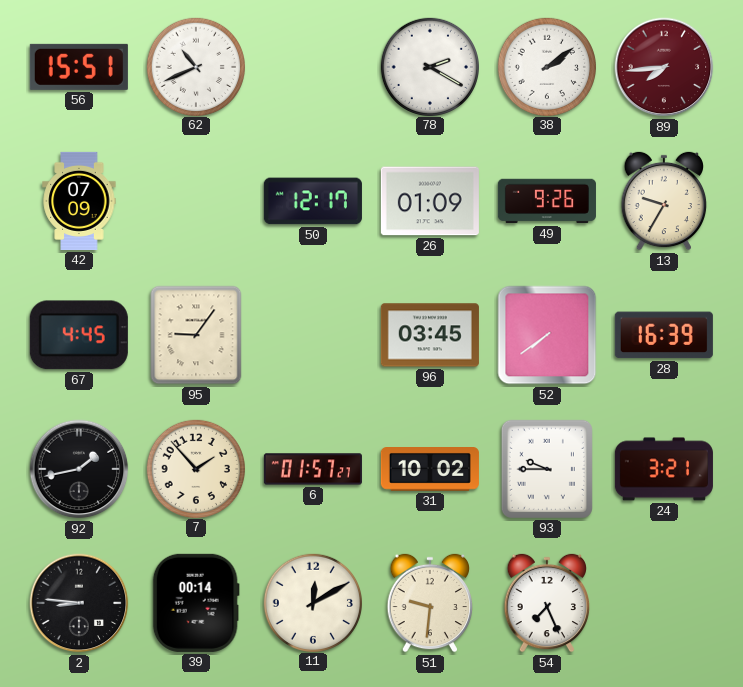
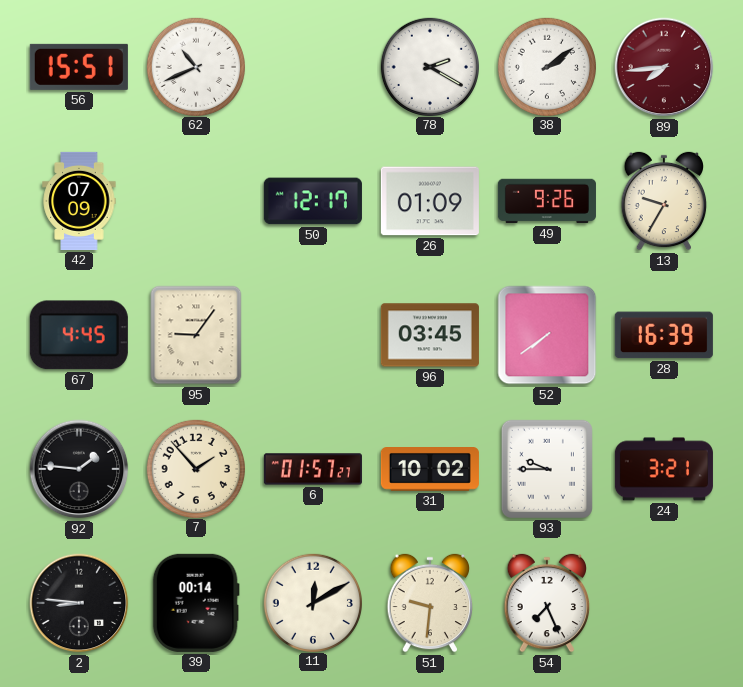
92: 1:43 -> 1:46
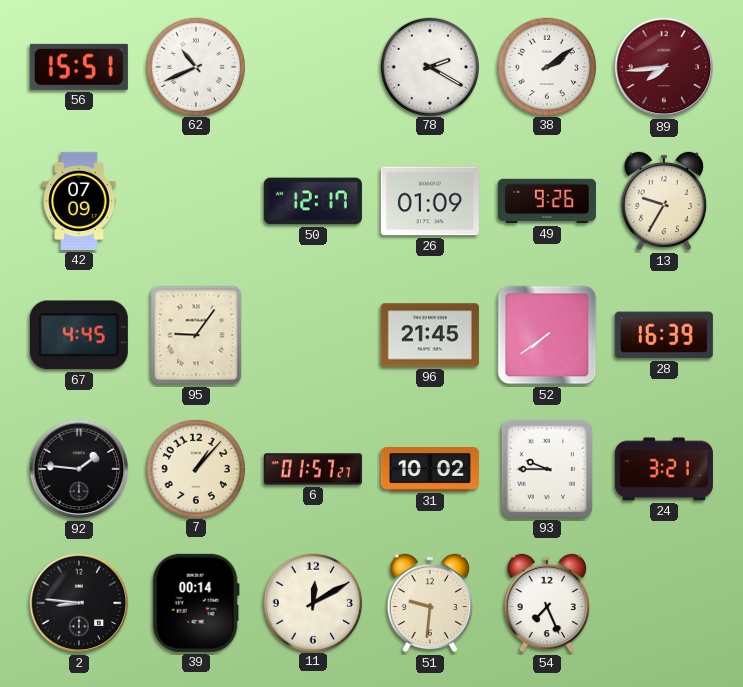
96: 03:45 -> 21:45
7: 1:53 -> 1:07
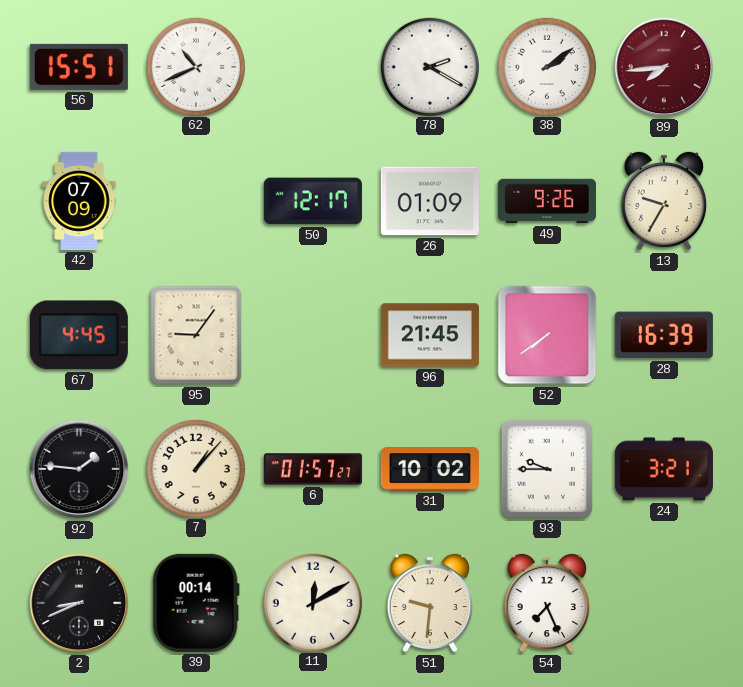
2: 8:46 -> 8:41
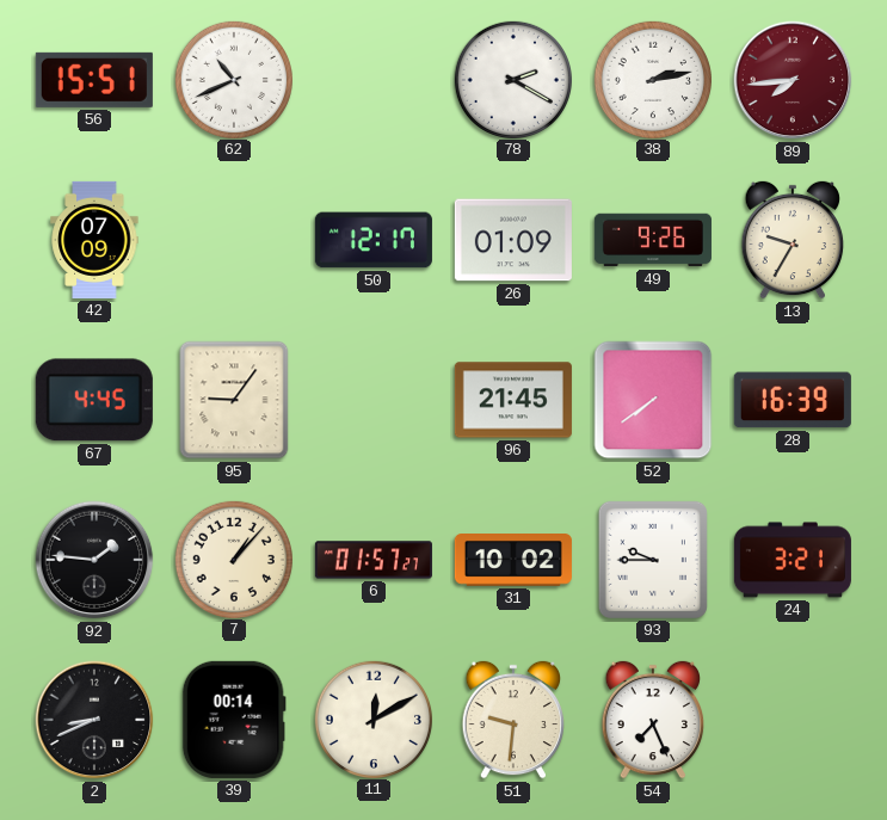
38: 2:09 -> 2:13
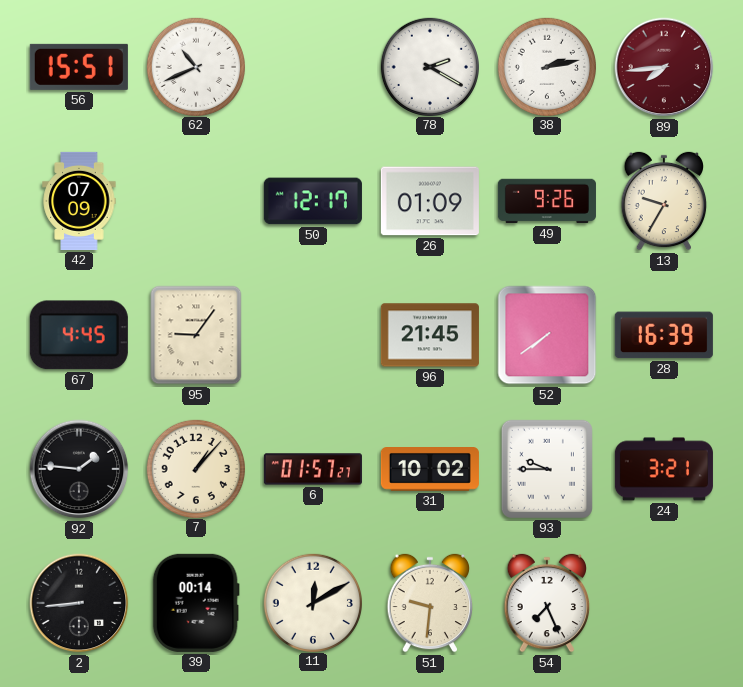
2: 8:41 -> 8:44
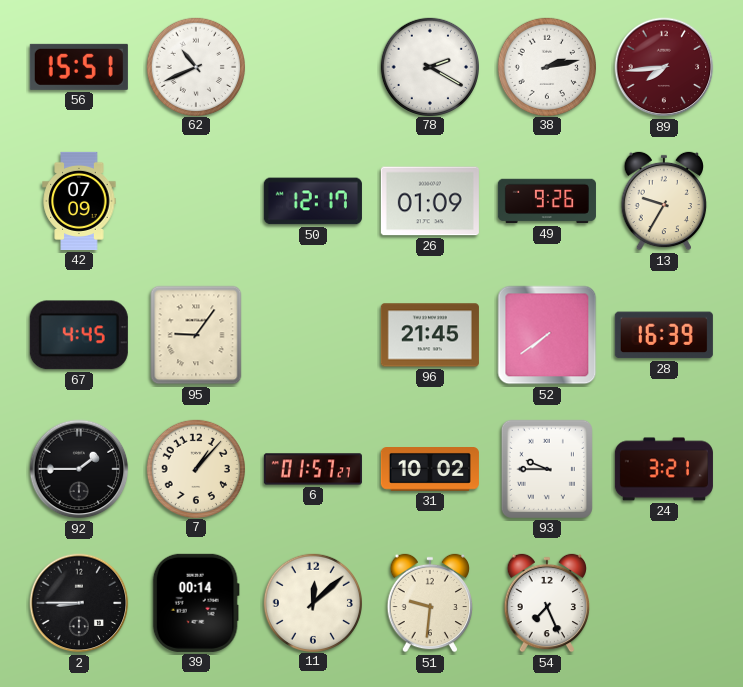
92: 1:46 -> 1:45
2: 8:44 -> 8:45
11: 12:10 -> 12:08
